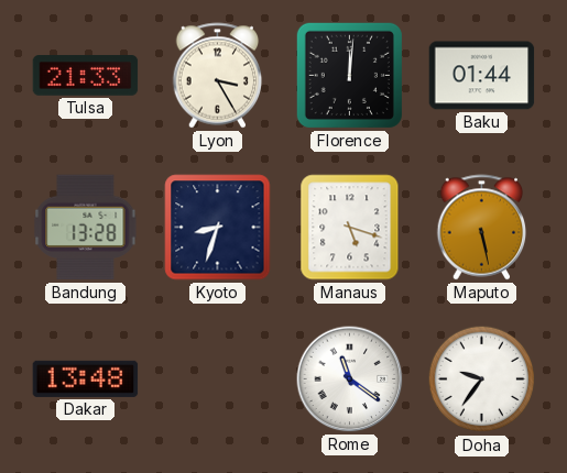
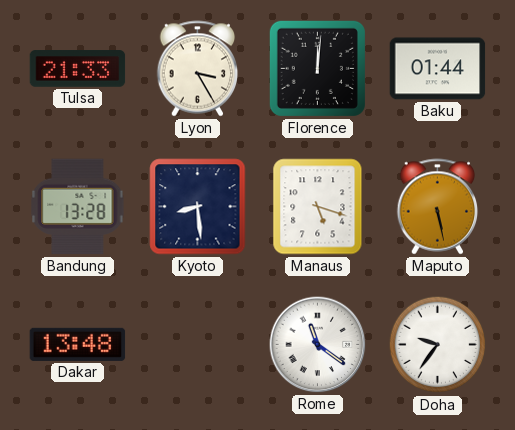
Kyoto: 8:33 -> 8:29
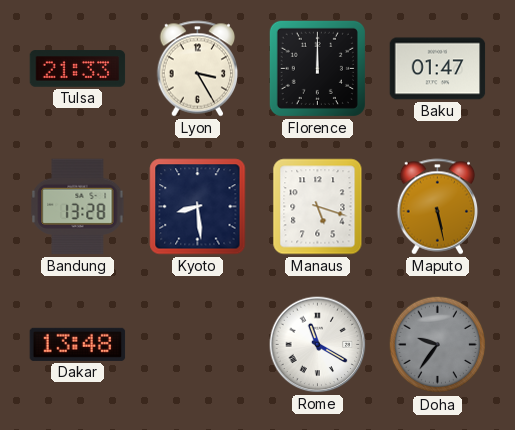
Florence: 12:01 -> 12:00
Baku: 01:44 -> 01:47
Rome: 11:21 -> 11:20
Doha dial: white -> grey
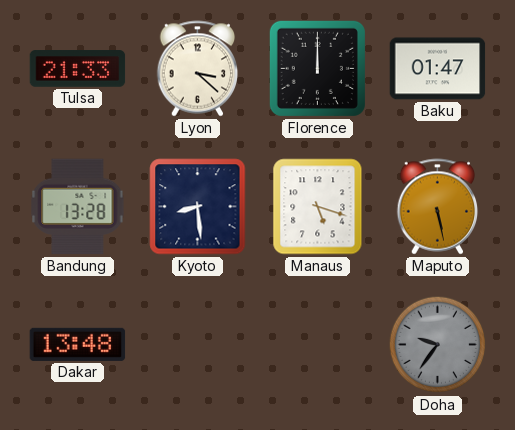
Lyon: 3:25 -> 3:22
Rome: 11:20 -> none
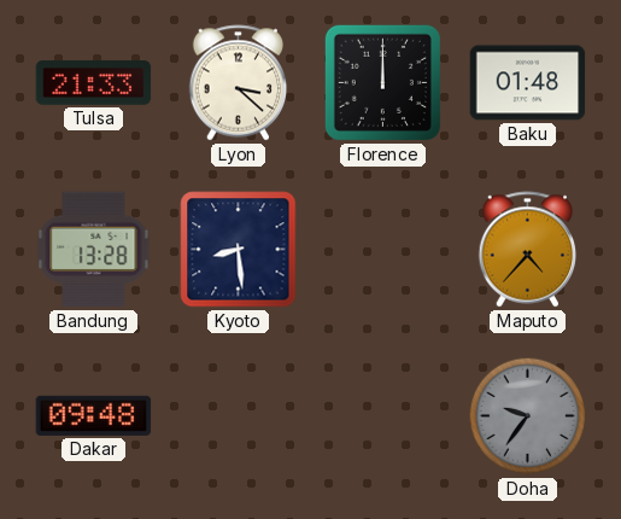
Baku: 01:47 -> 01:48
Manaus: 5:18 -> none
Maputo: 5:28 -> 4:37
Dakar: 13:48 -> 09:48
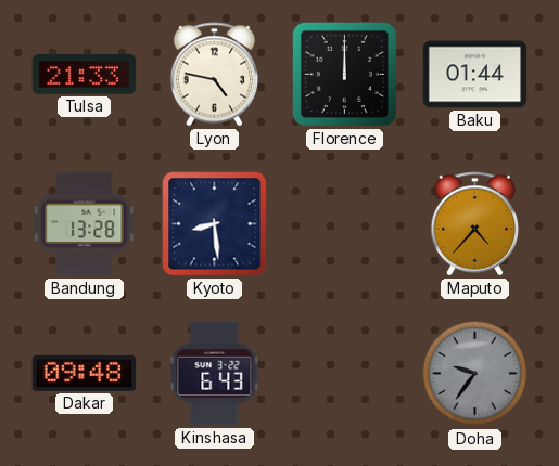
Lyon: 3:22 -> 4:47
Baku: 01:48 -> 01:44
Kinshasa: none -> 6:43
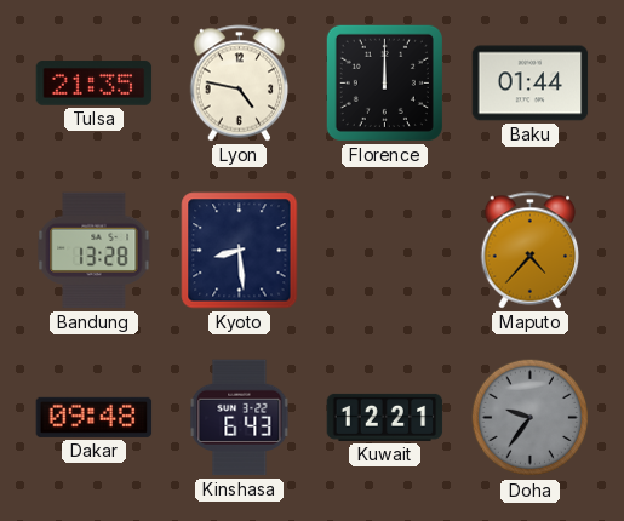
Tulsa: 21:33 -> 21:35
Kuwait: none -> 12:21
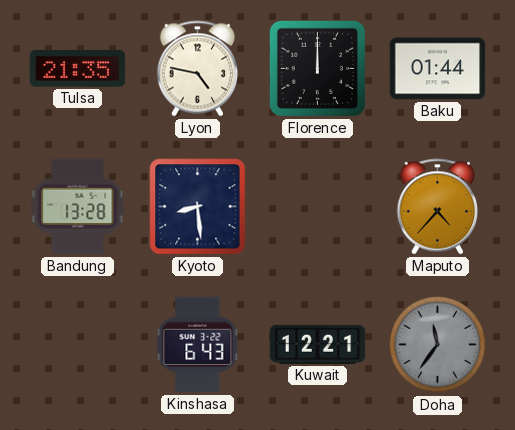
Dakar: 09:48 -> none
Doha: 9:36 -> 11:36
